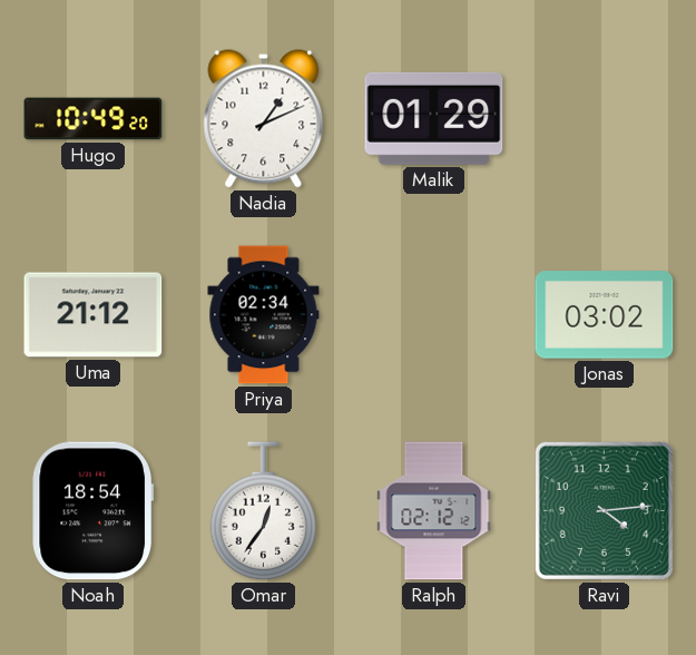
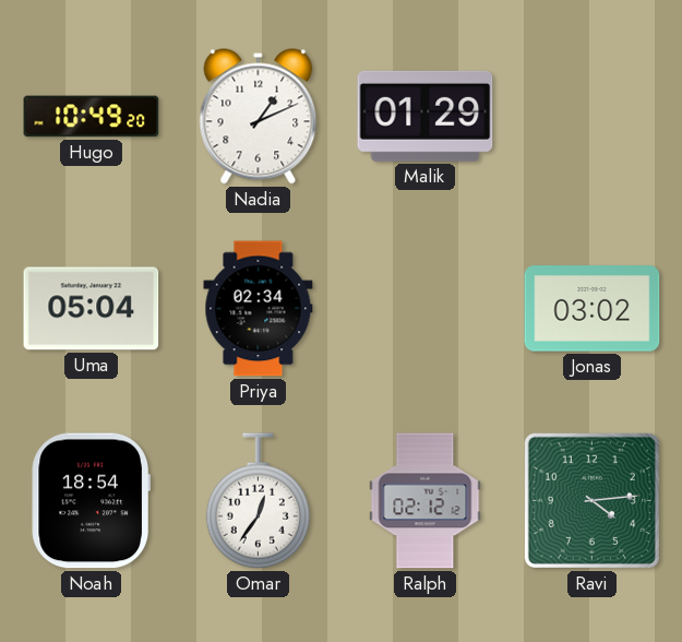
Uma: 21:12 -> 05:04
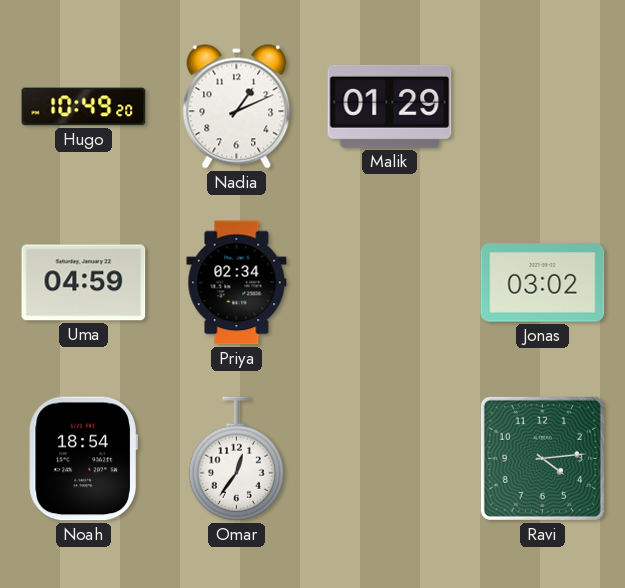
Uma: 05:04 -> 04:59
Ralph: 02:12 -> none
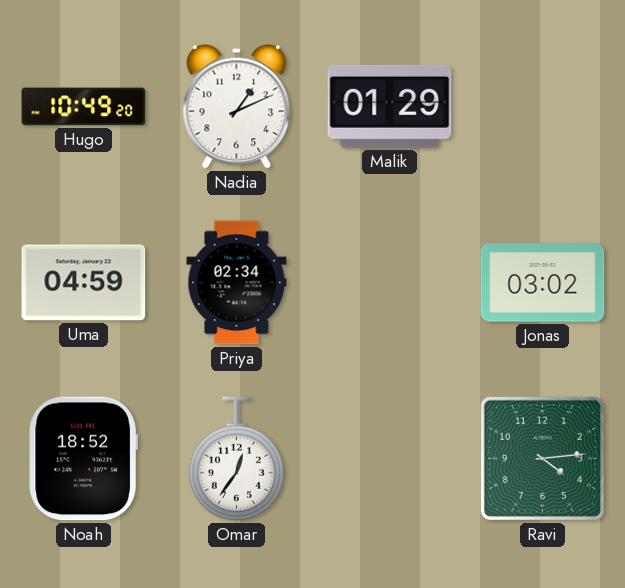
Noah: 18:54 -> 18:52
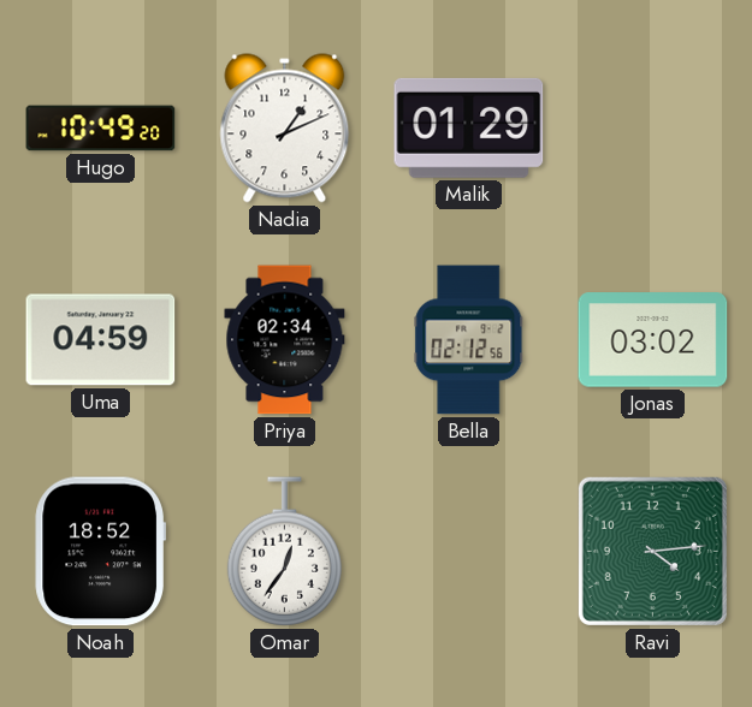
Bella: none -> 02:12
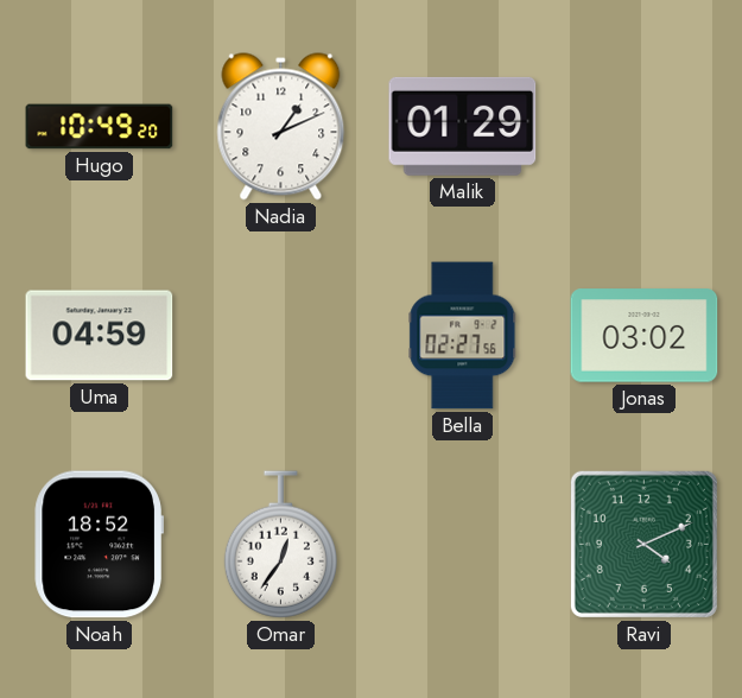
Priya: 02:34 -> none
Bella: 02:12 -> 02:27
Ravi: 4:14 -> 4:11
